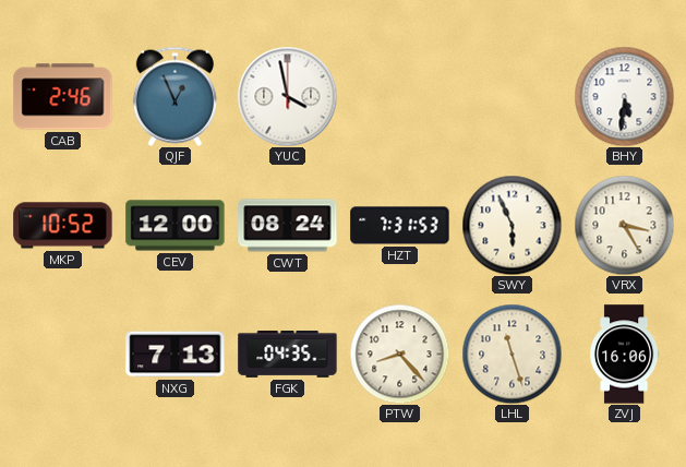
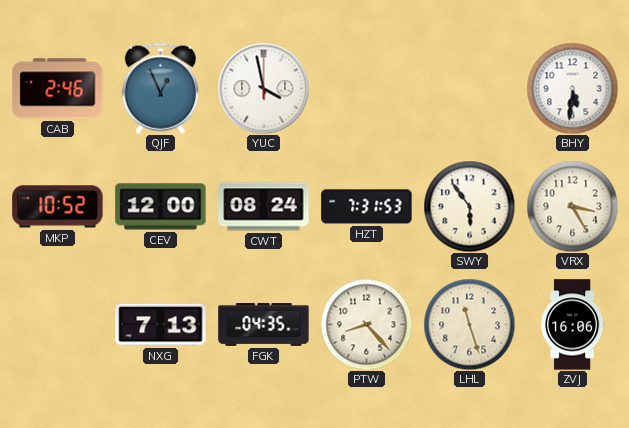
SWY: 5:56 -> 5:54
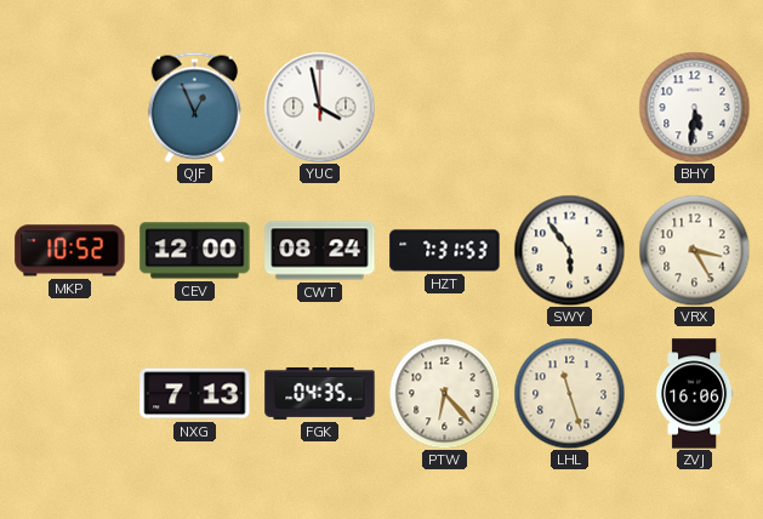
CAB: 2:46 -> none
PTW: 8:23 -> 6:23
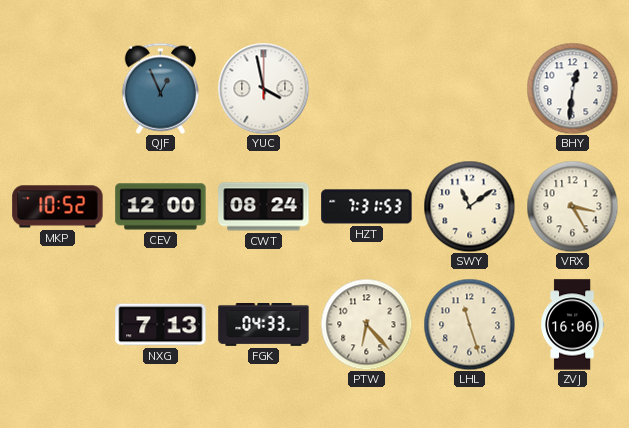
BHY: 5:31 -> 12:31
SWY: 5:54 -> 11:09
FGK: 04:35 -> 04:33
